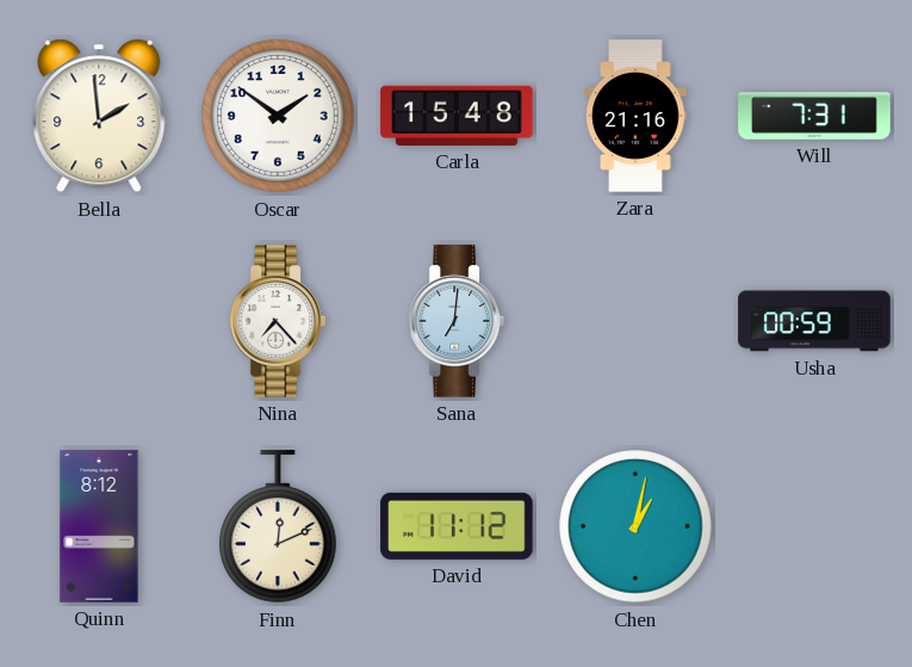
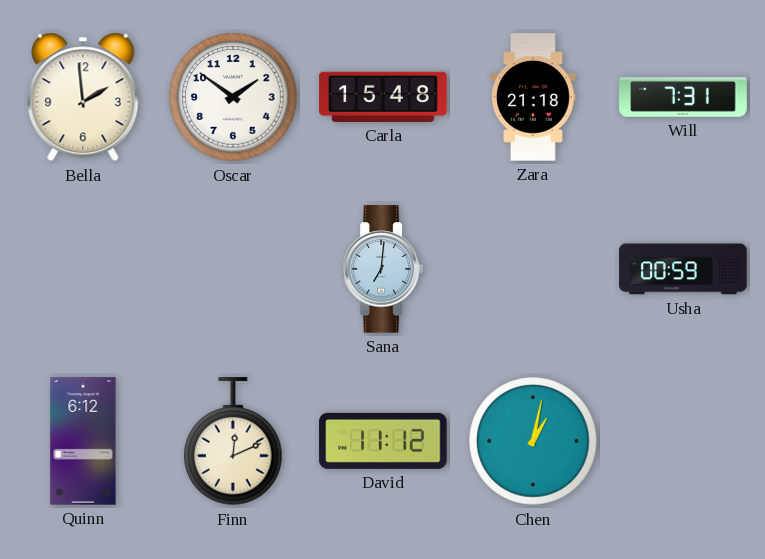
Zara: 21:16 -> 21:18
Nina: 7:23 -> none
Quinn: 8:12 -> 6:12
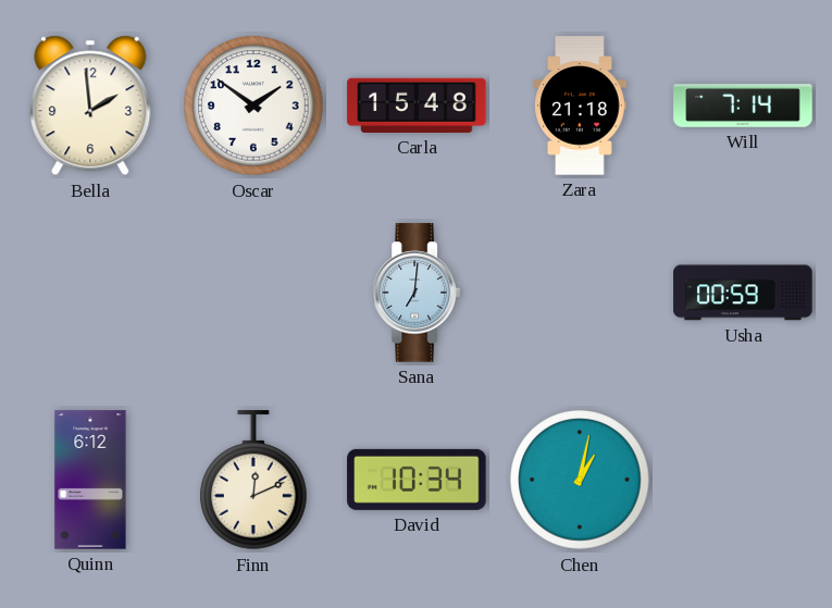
Will: 7:31 -> 7:14
David: 11:12 -> 10:34
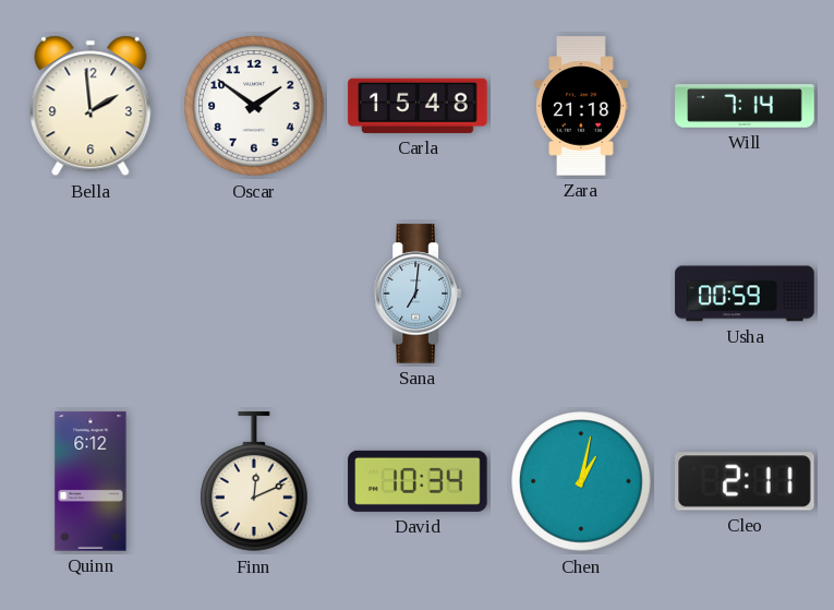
Cleo: none -> 2:11
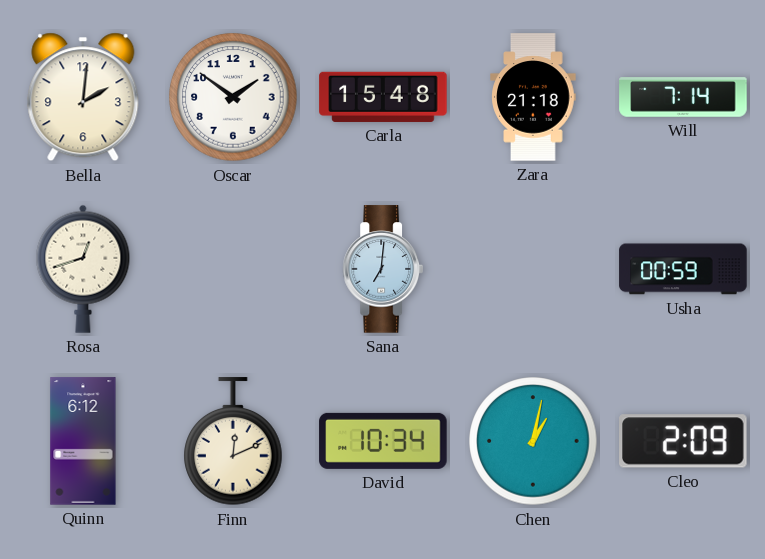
Bella: 1:59 -> 2:01
Rosa: none -> 12:42
Cleo: 2:11 -> 2:09
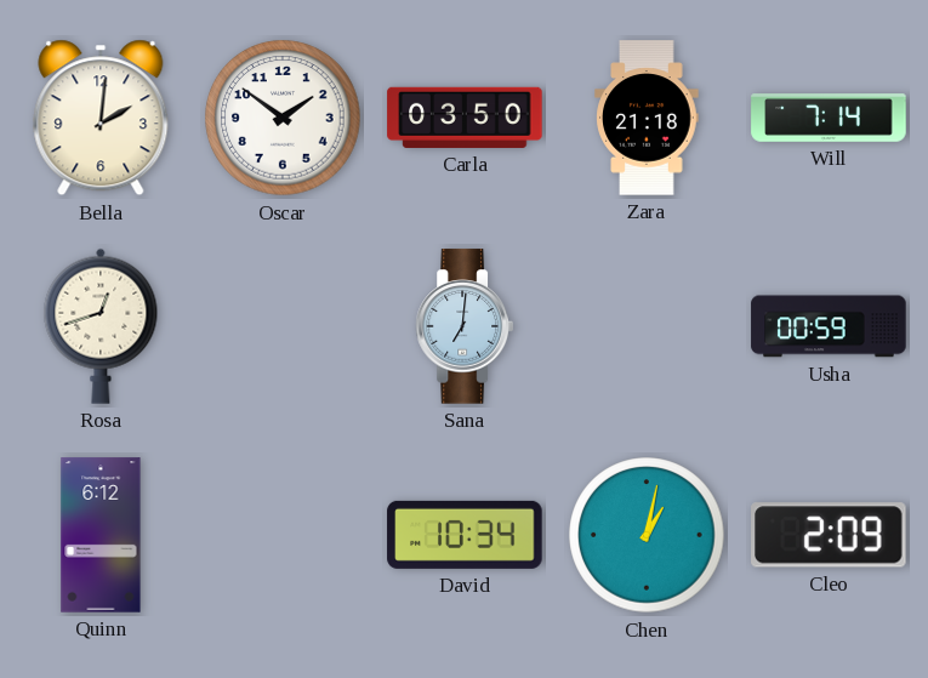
Carla: 15:48 -> 03:50
Finn: 12:11 -> none
